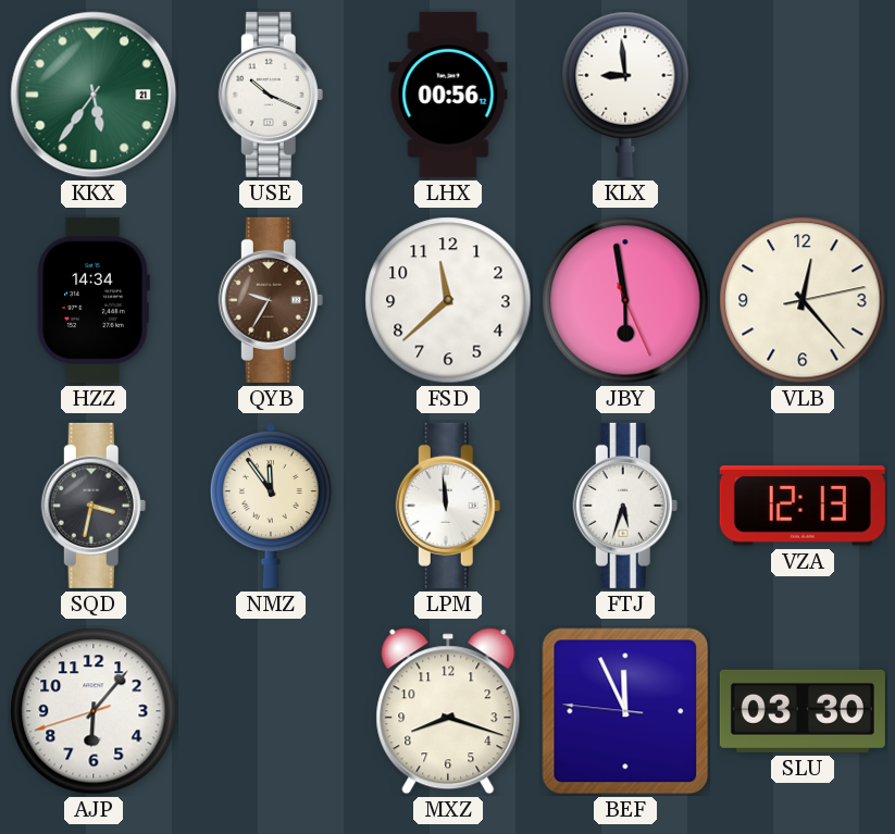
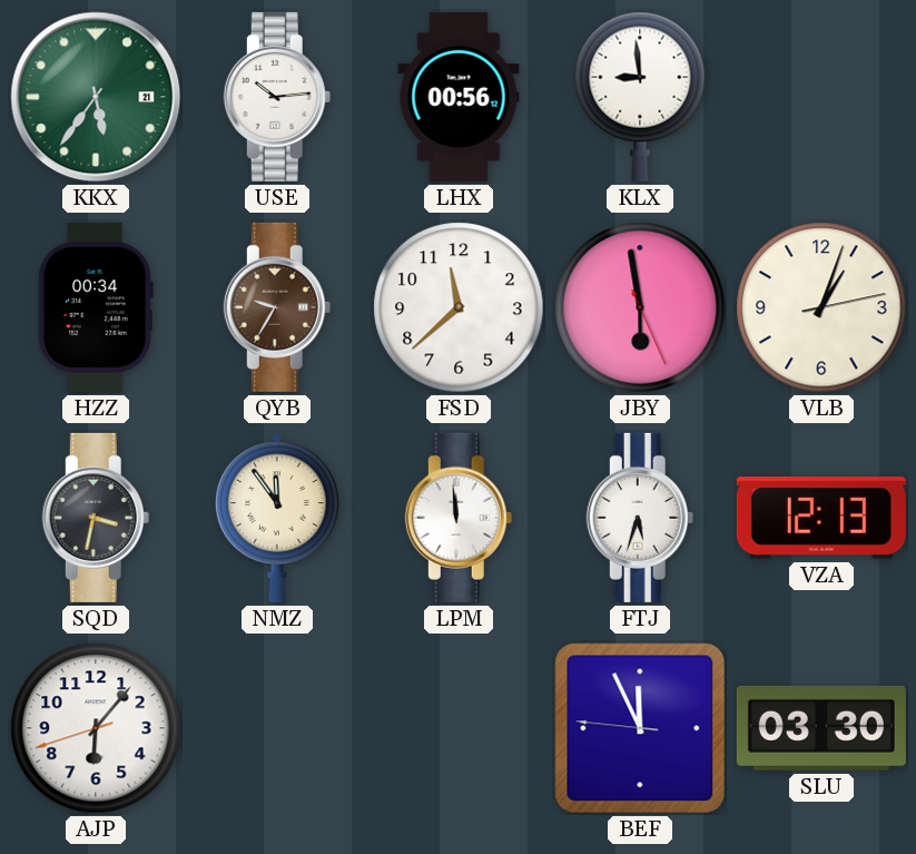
USE: 10:19 -> 10:14
HZZ: 14:34 -> 00:34
VLB: 12:23 -> 1:03
MXZ: 8:18 -> none
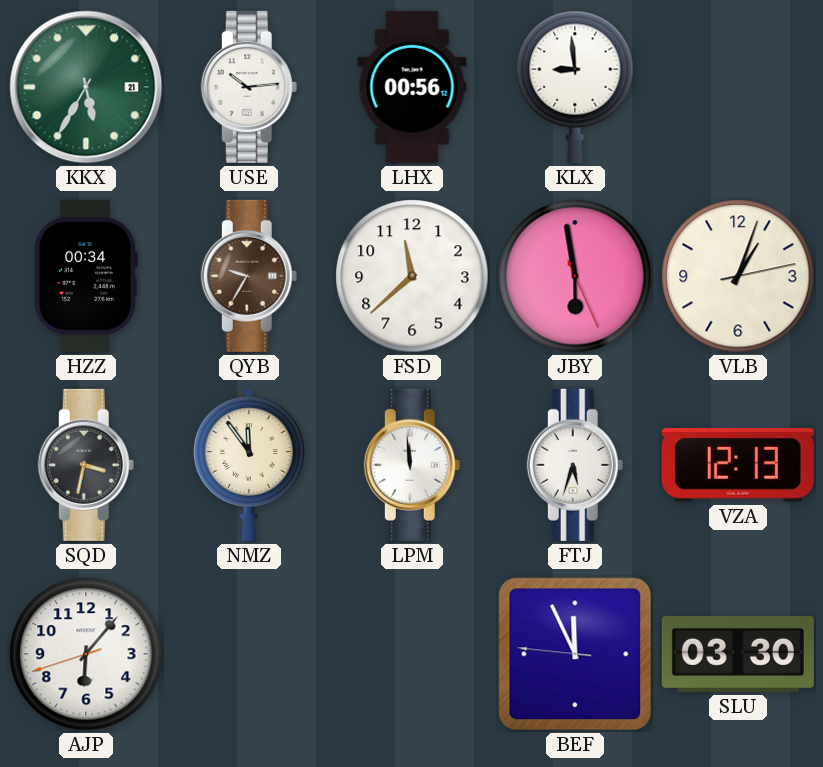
KKX: 5:36 -> 5:35
